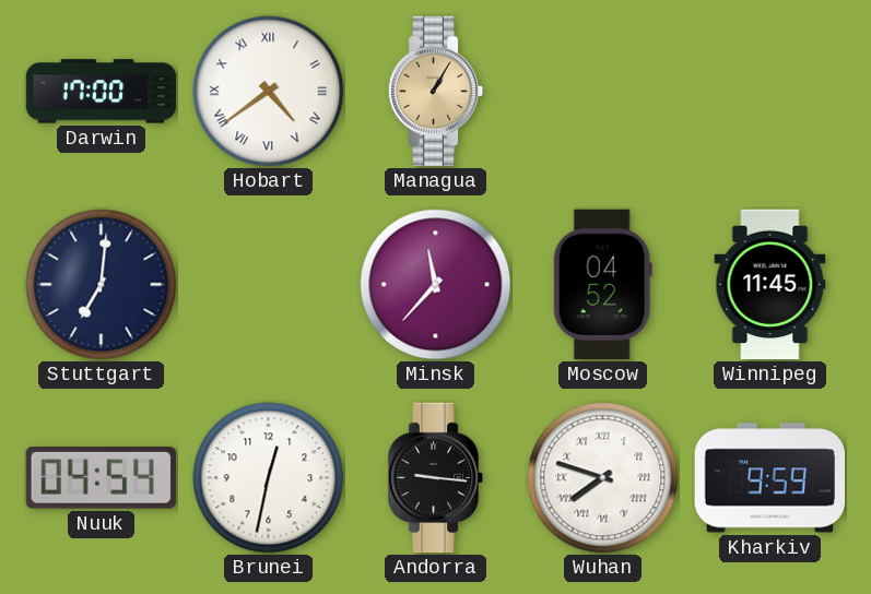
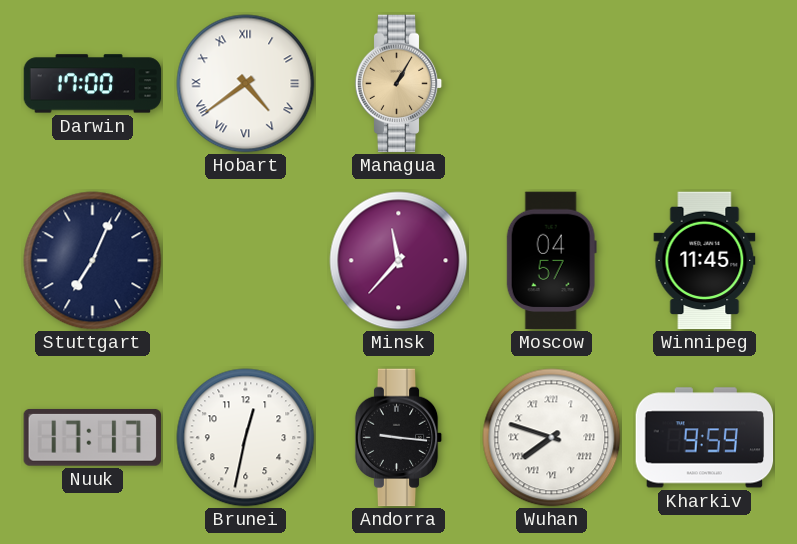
Stuttgart: 7:01 -> 7:04
Moscow: 04:52 -> 04:57
Nuuk: 04:54 -> 17:17
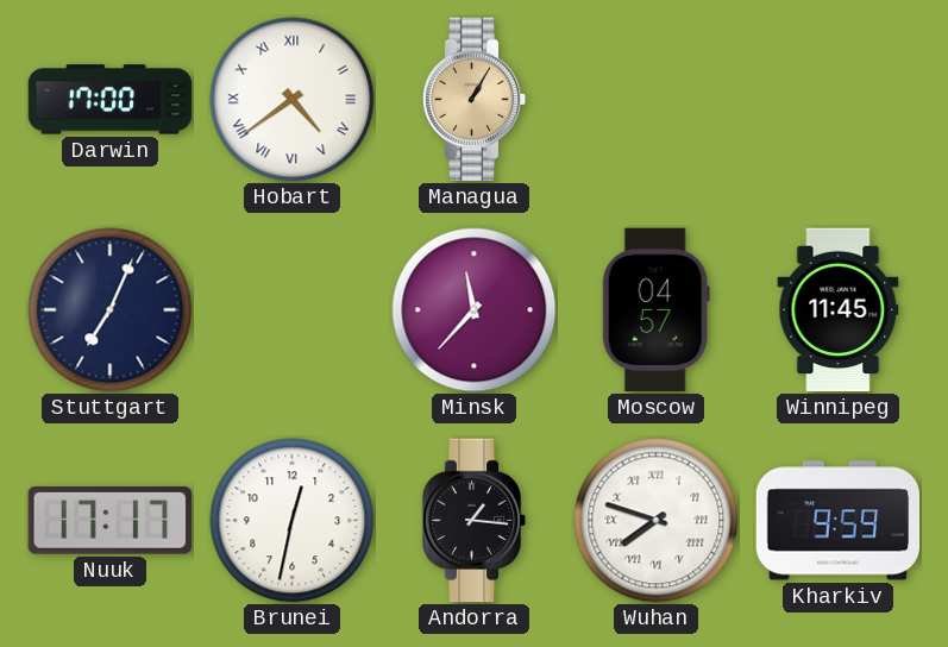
Andorra: 9:16 -> 1:16
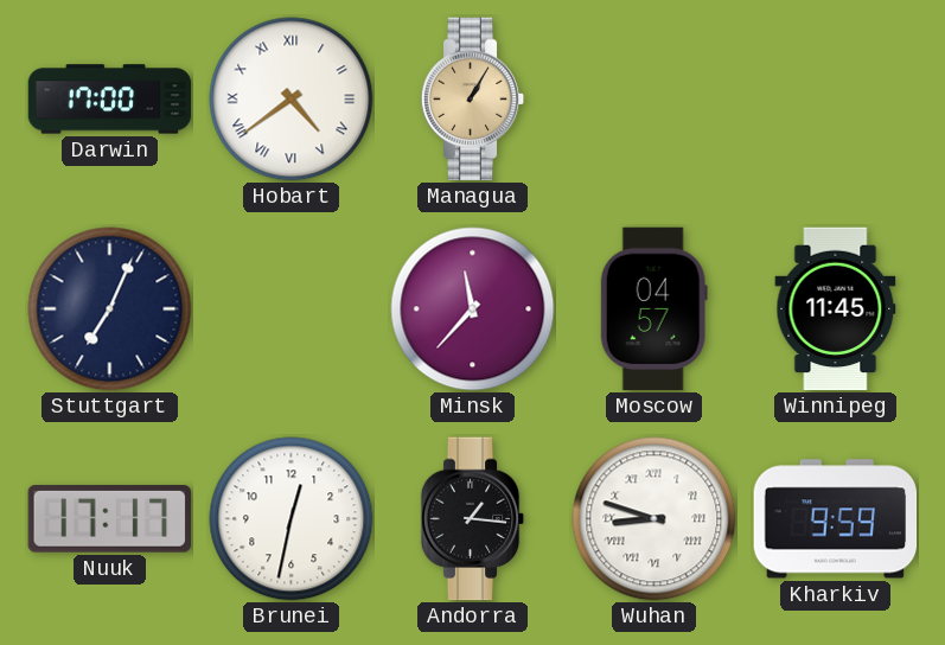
Wuhan: 7:48 -> 8:48
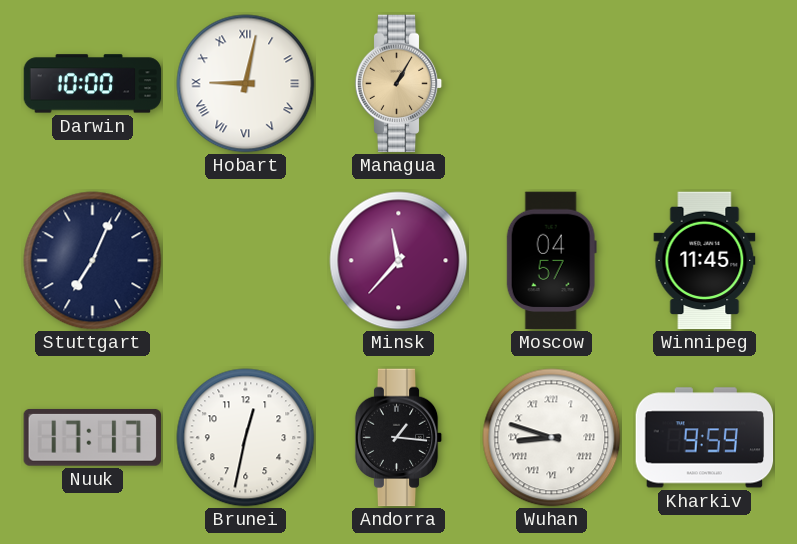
Darwin: 17:00 -> 10:00
Hobart: 4:39 -> 9:02
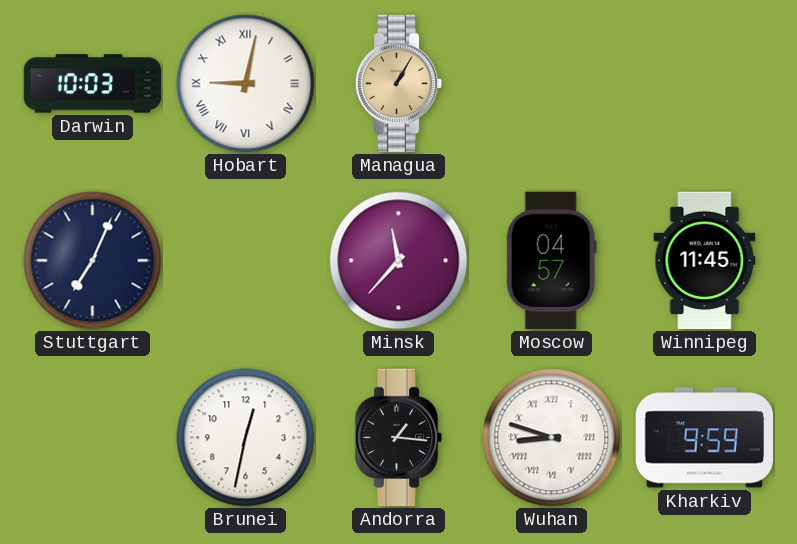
Darwin: 10:00 -> 10:03
Nuuk: 17:17 -> none
